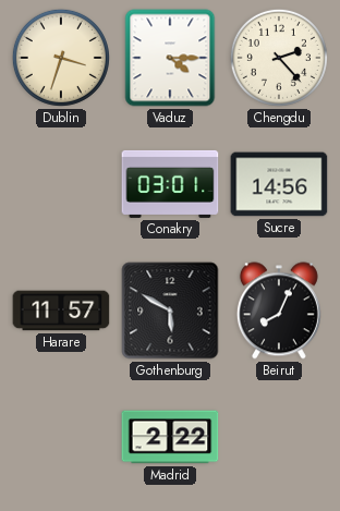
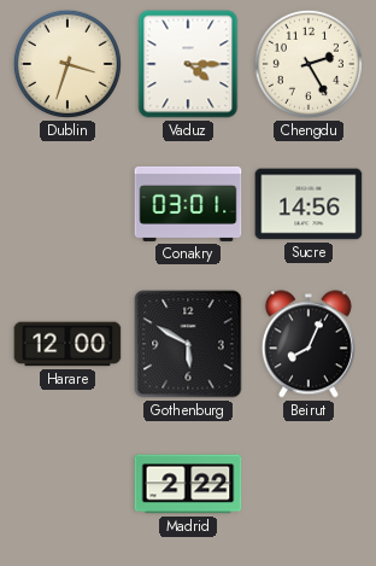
Chengdu: 2:23 -> 2:25
Harare: 11:57 -> 12:00
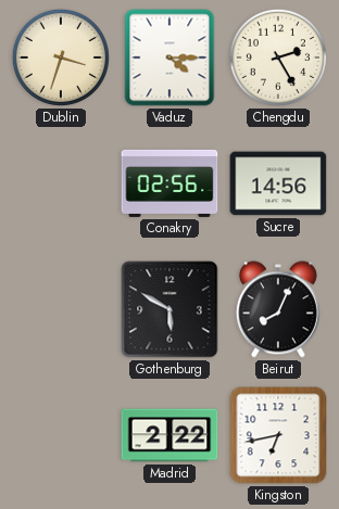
Conakry: 03:01 -> 02:56
Harare: 12:00 -> none
Kingston: none -> 6:43
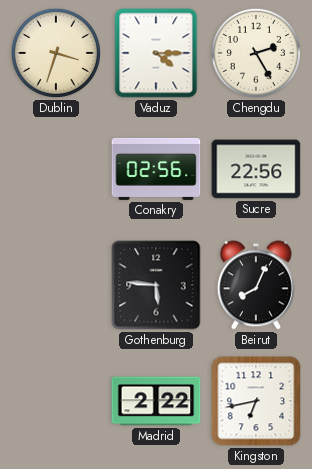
Sucre: 14:56 -> 22:56
Gothenburg: 5:50 -> 5:46
